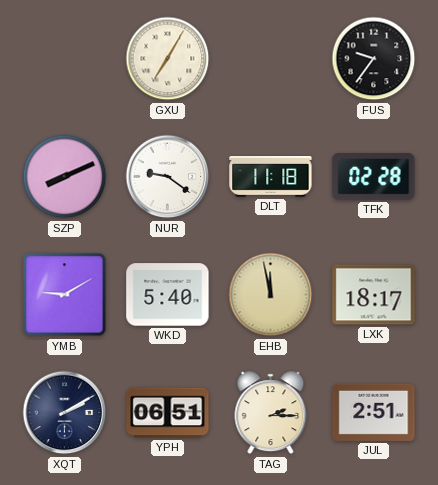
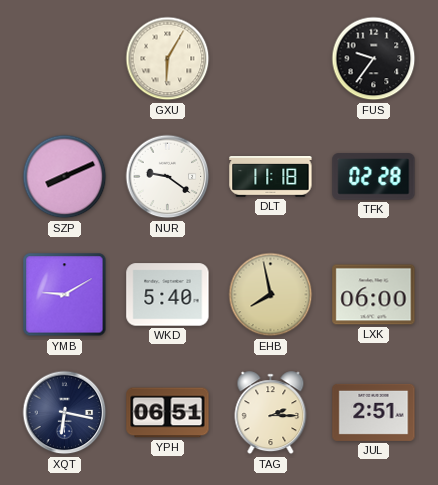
GXU: 7:05 -> 6:05
EHB: 11:58 -> 7:58
LXK: 18:17 -> 06:00
XQT: 2:10 -> 6:17
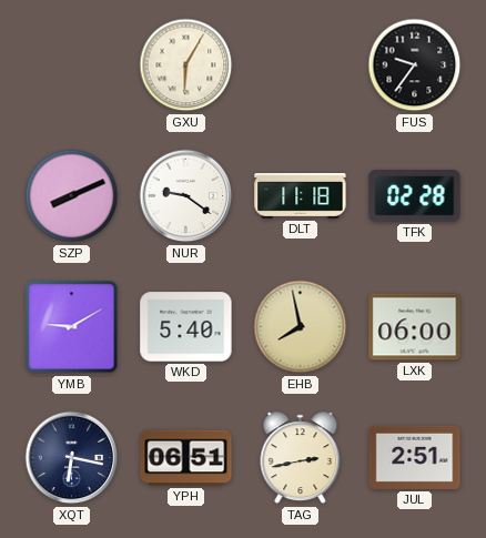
TAG: 2:15 -> 2:43
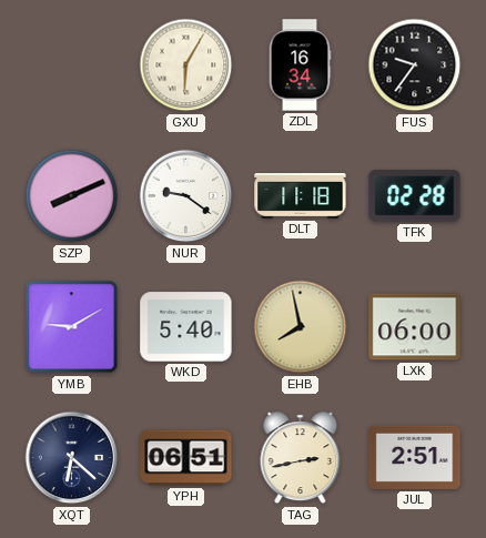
ZDL: none -> 16:34
XQT: 6:17 -> 6:22
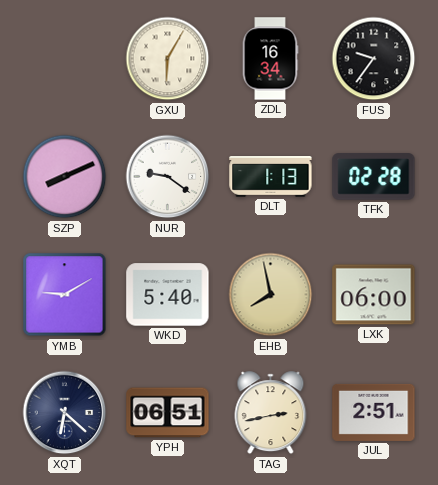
DLT: 11:18 -> 1:13
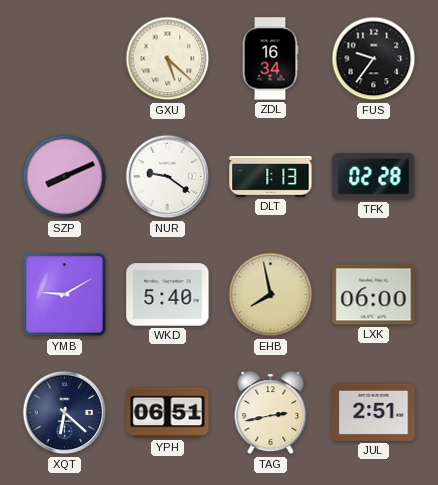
GXU: 6:05 -> 5:22
